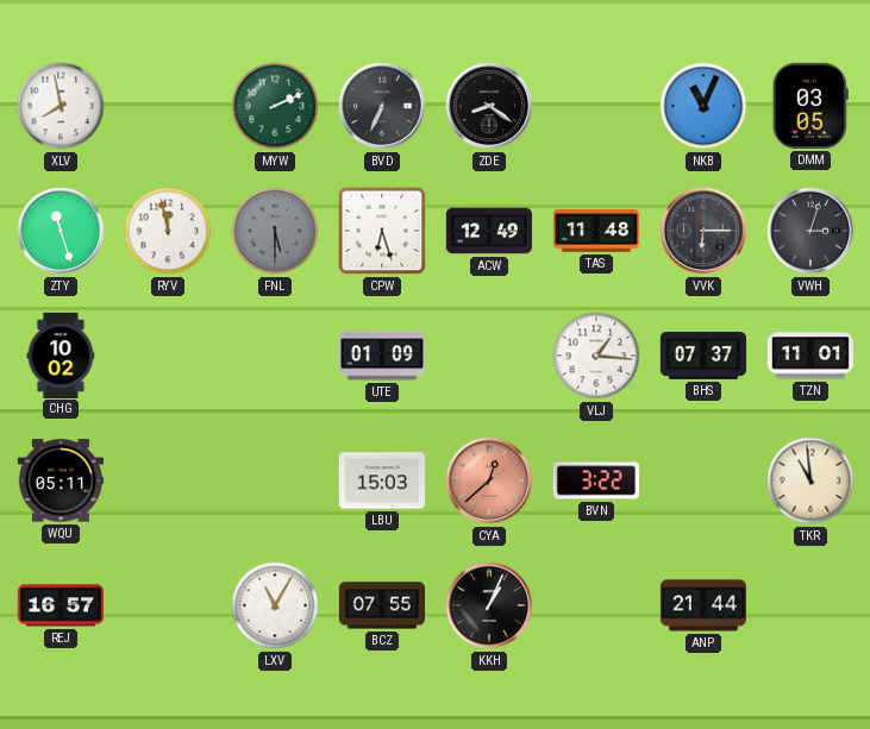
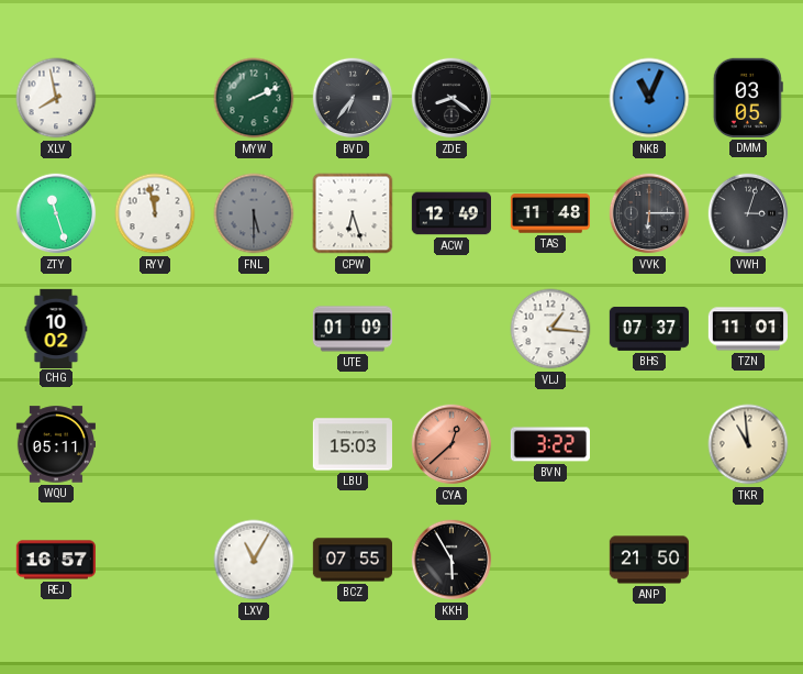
BVD: 6:34 -> 6:36
KKH: 1:04 -> 5:55
ANP: 21:44 -> 21:50
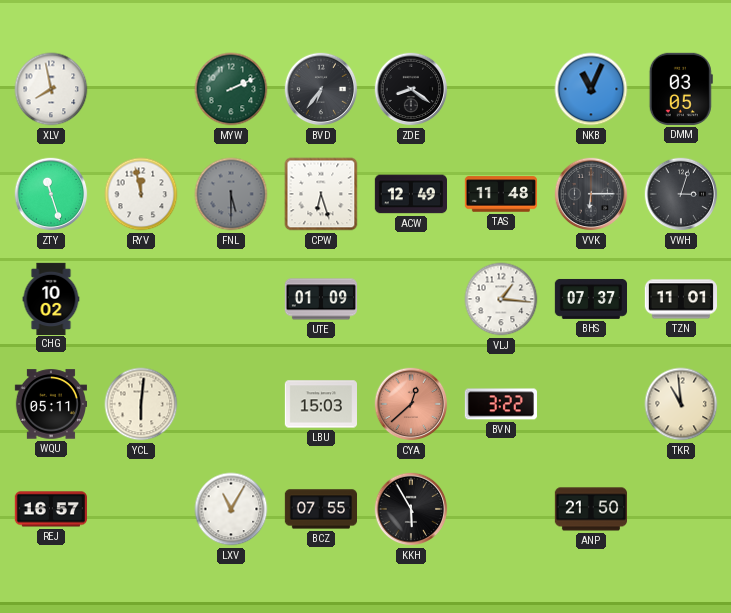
YCL: none -> 6:01
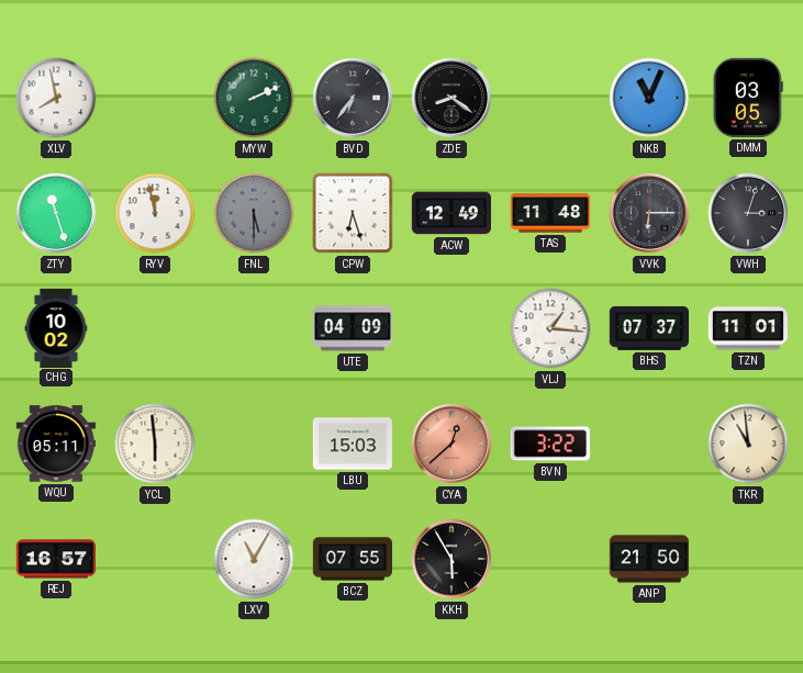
UTE: 01:09 -> 04:09
YCL: 6:01 -> 5:59
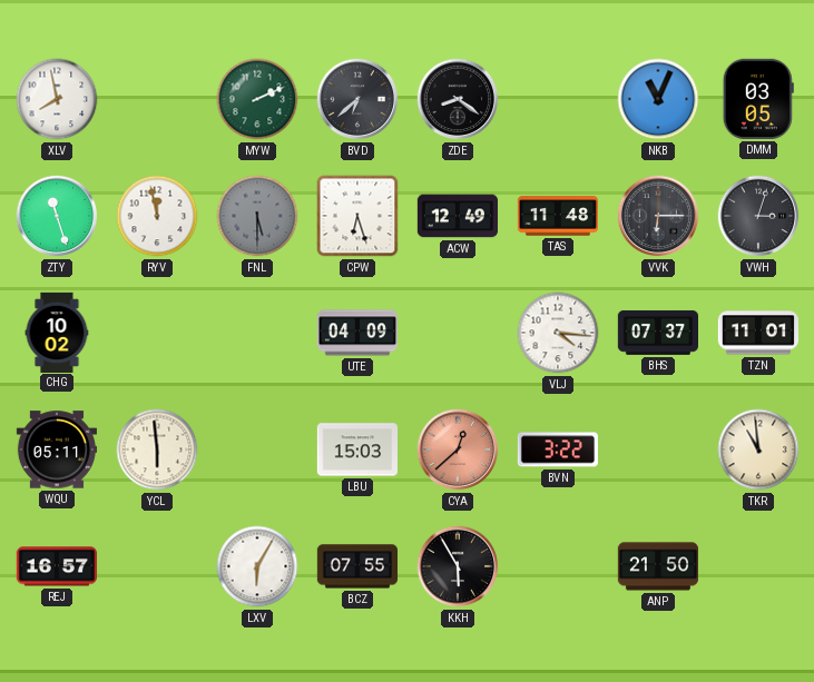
BVD: 6:36 -> 6:38
VLJ: 1:16 -> 4:16
LXV: 11:05 -> 6:05
